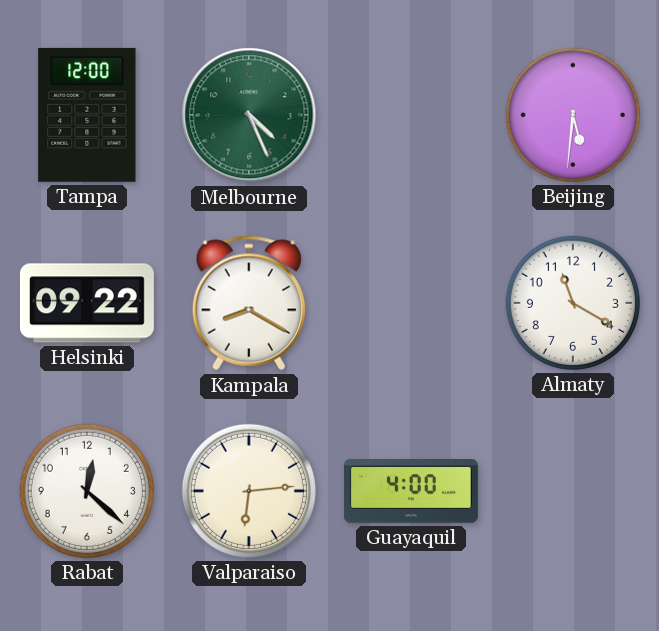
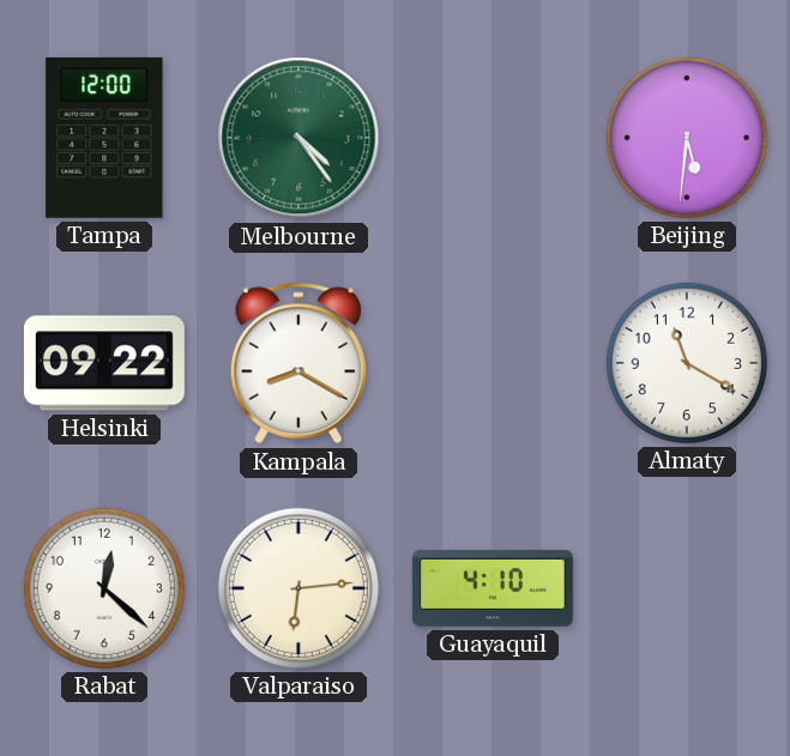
Melbourne: 4:26 -> 4:24
Guayaquil: 4:00 -> 4:10
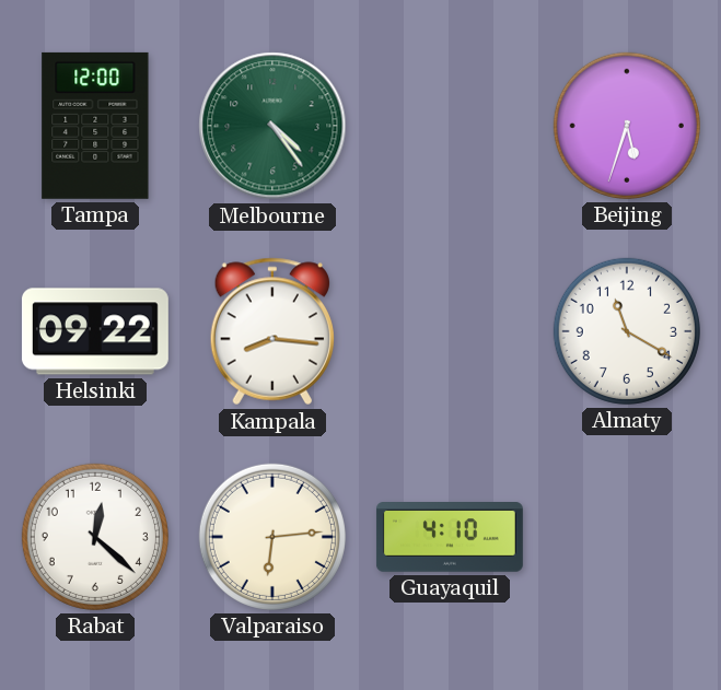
Beijing: 5:31 -> 5:33
Kampala: 8:20 -> 8:16
